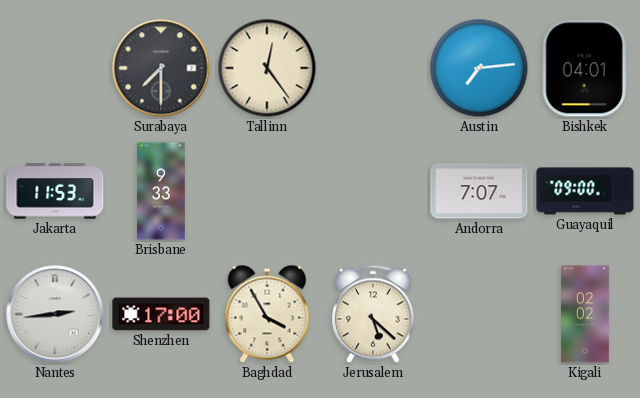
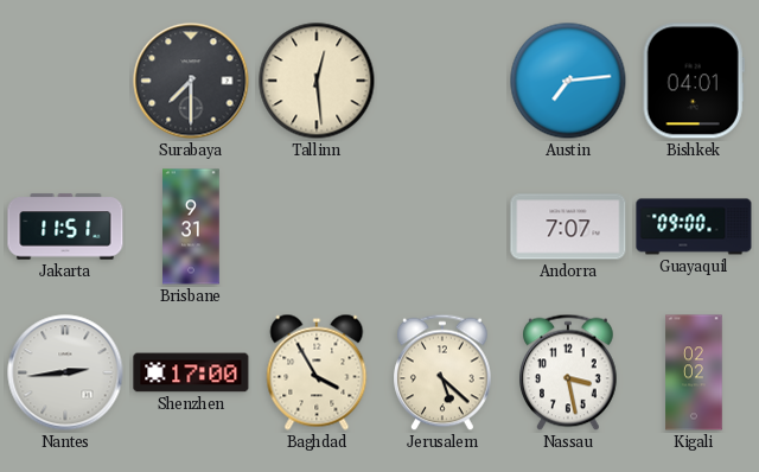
Tallinn: 12:24 -> 12:29
Jakarta: 11:53 -> 11:51
Brisbane: 9:33 -> 9:31
Nassau: none -> 3:28
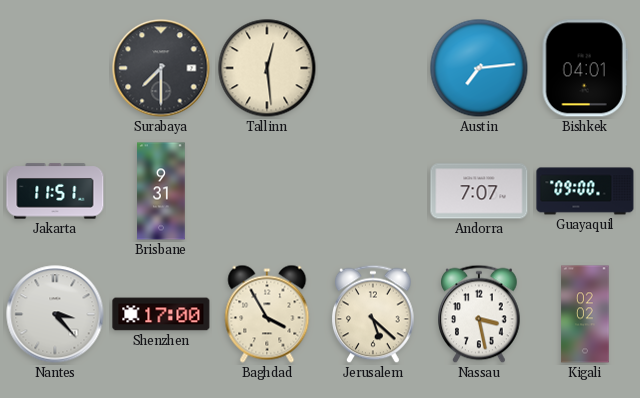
Nantes: 2:44 -> 3:23
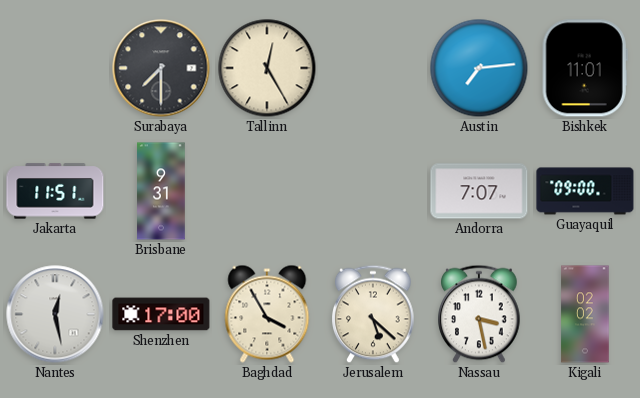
Tallinn: 12:29 -> 12:25
Bishkek: 04:01 -> 11:01
Nantes: 3:23 -> 12:28
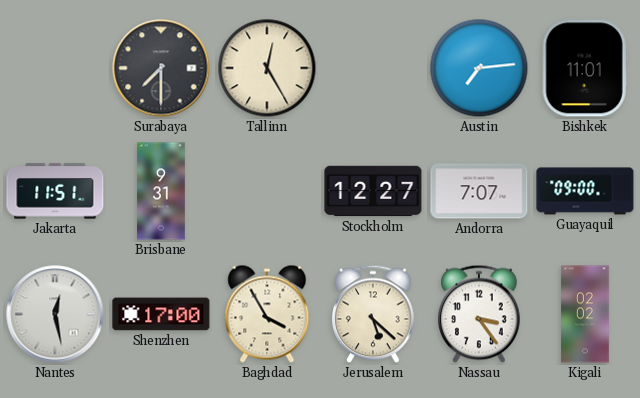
Stockholm: none -> 12:27
Nassau: 3:28 -> 3:24
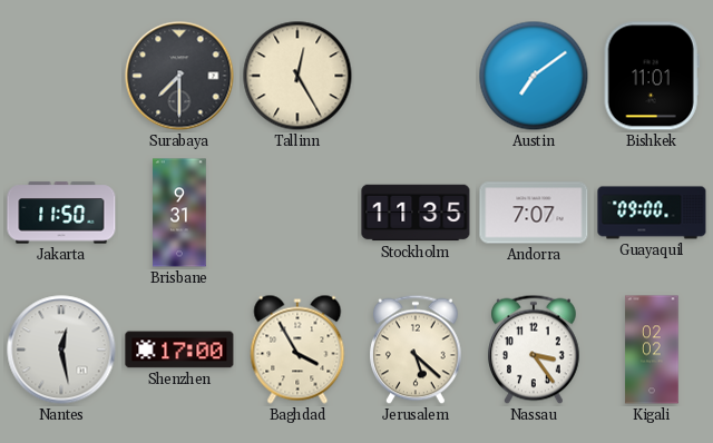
Austin: 7:14 -> 7:09
Jakarta: 11:51 -> 11:50
Stockholm: 12:27 -> 11:35
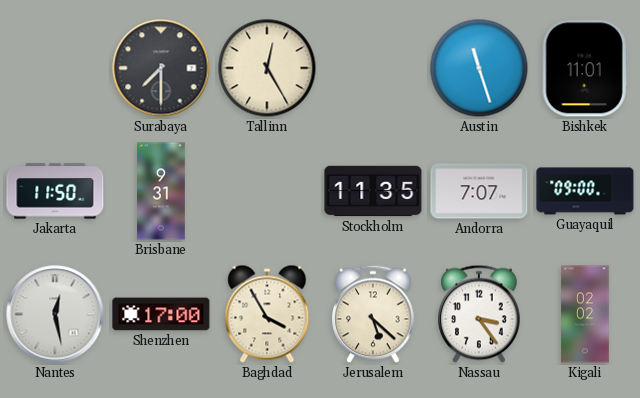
Austin: 7:09 -> 11:27
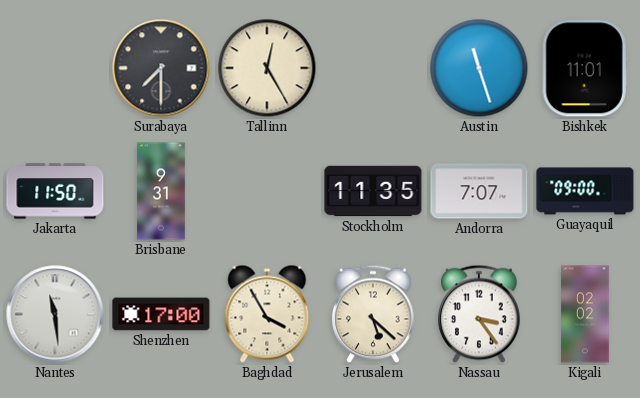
Nantes: 12:28 -> 11:29
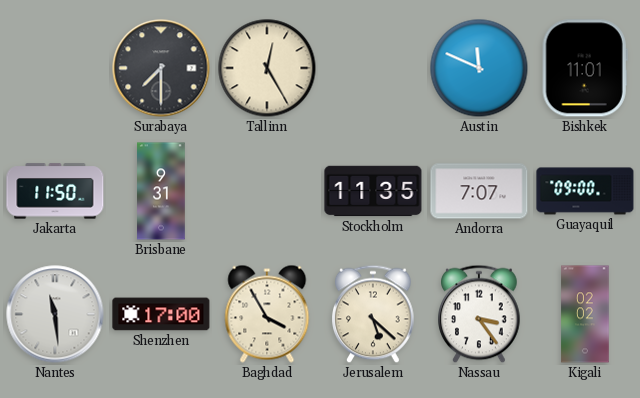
Austin: 11:27 -> 11:49
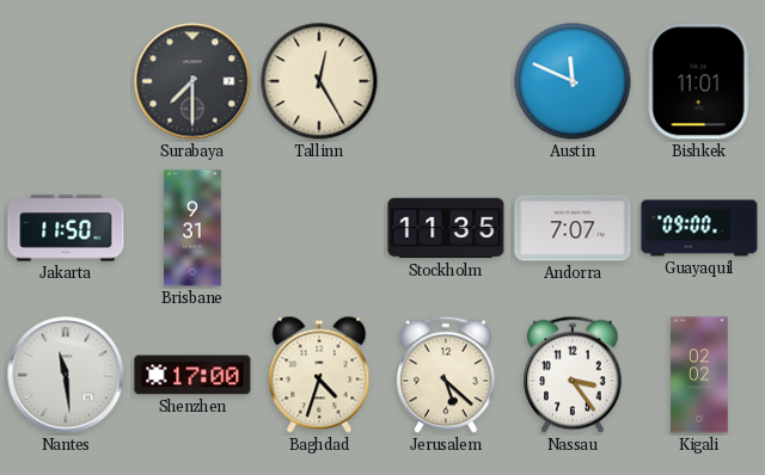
Baghdad: 3:55 -> 4:33
